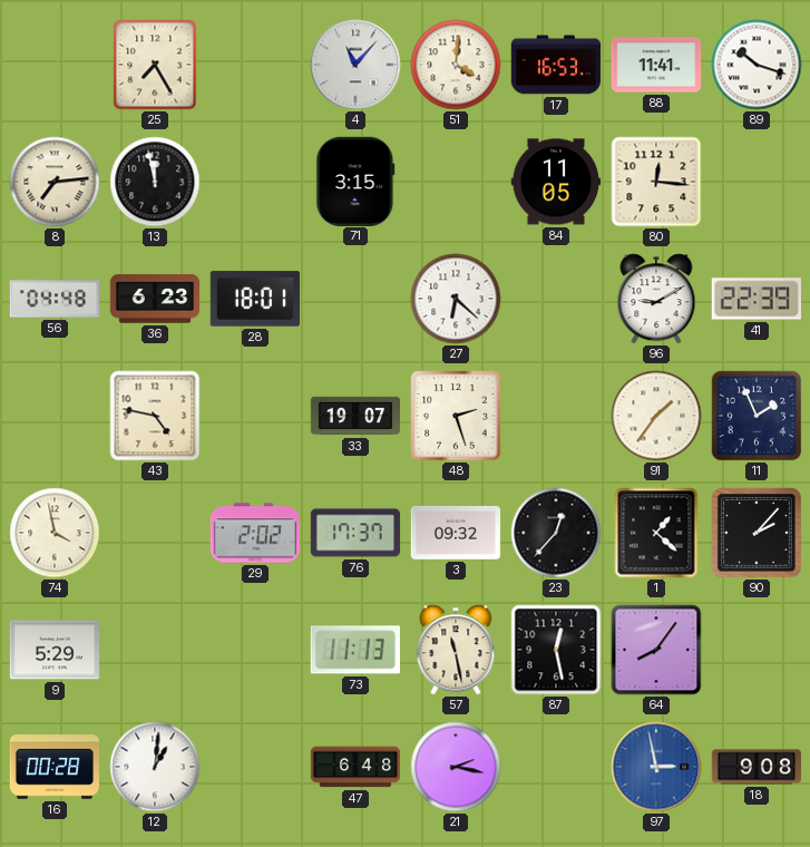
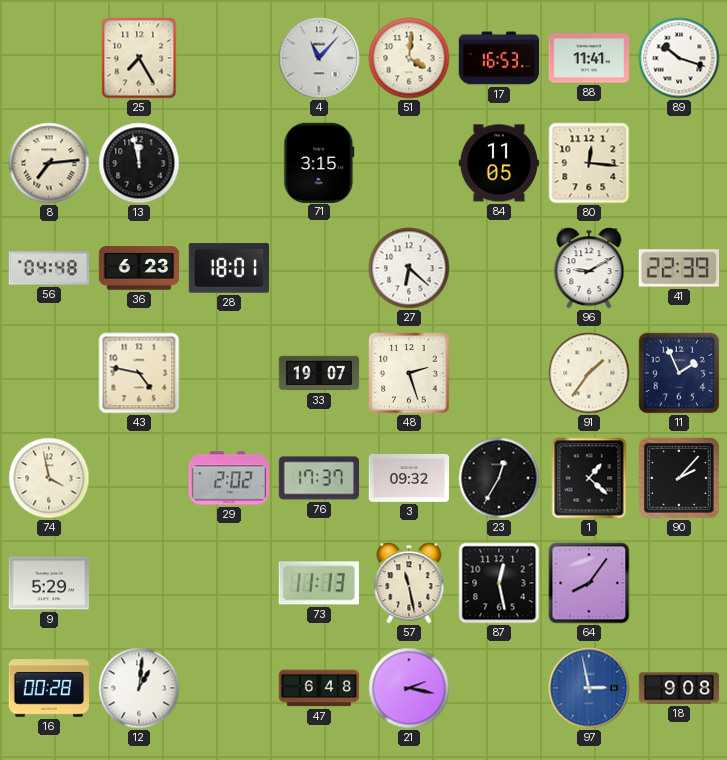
23: 12:37 -> 12:35
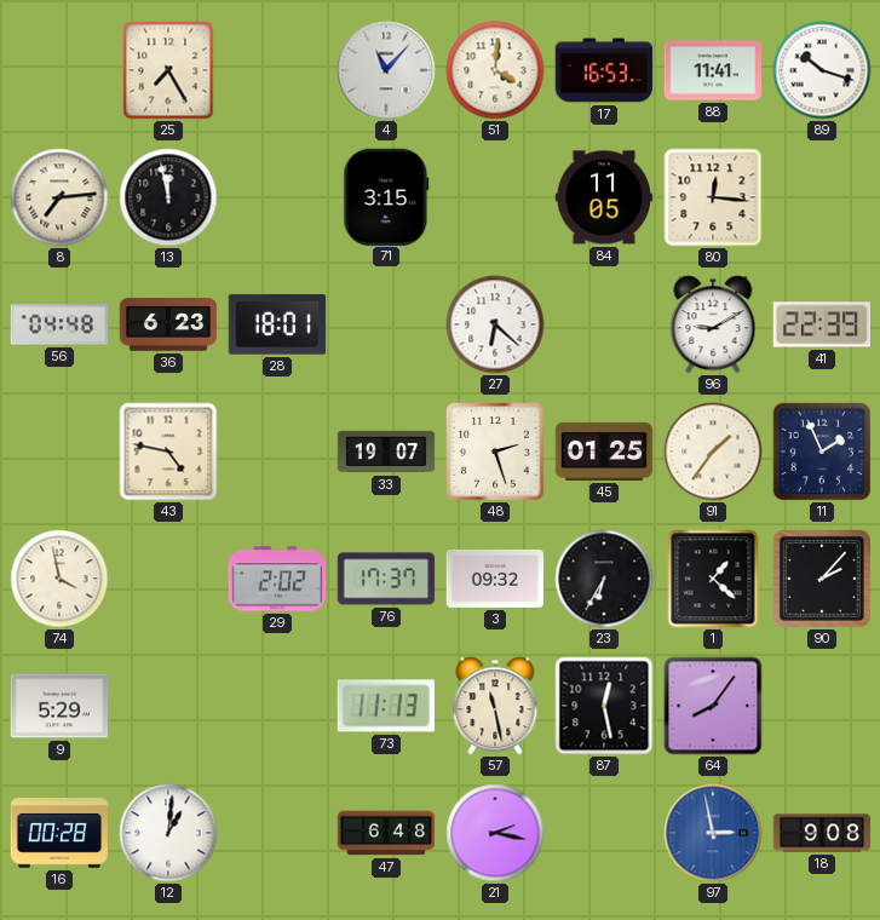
45: none -> 01:25
23: 12:35 -> 6:35
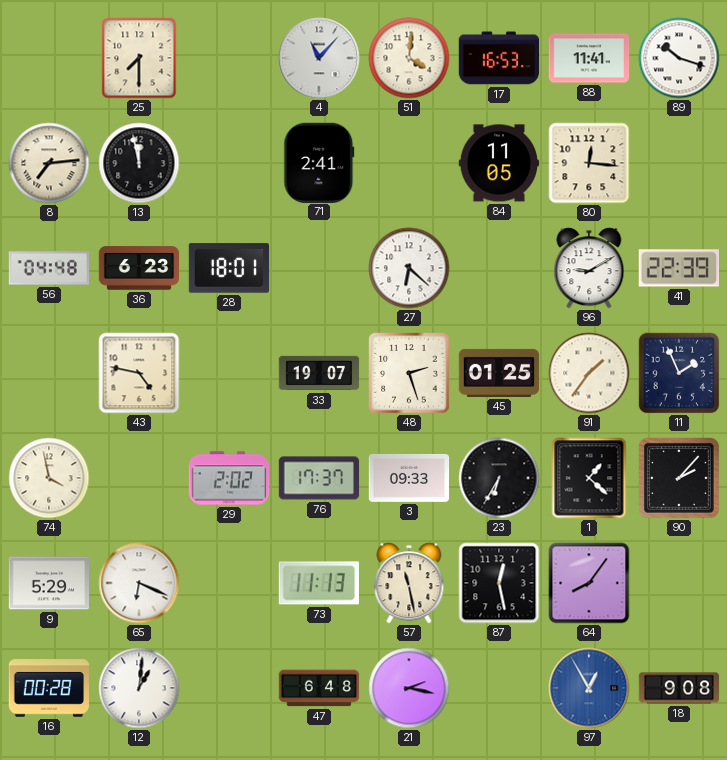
25: 7:25 -> 7:30
71: 3:15 -> 2:41
3: 09:32 -> 09:33
65: none -> 6:19
97: 2:58 -> 12:55
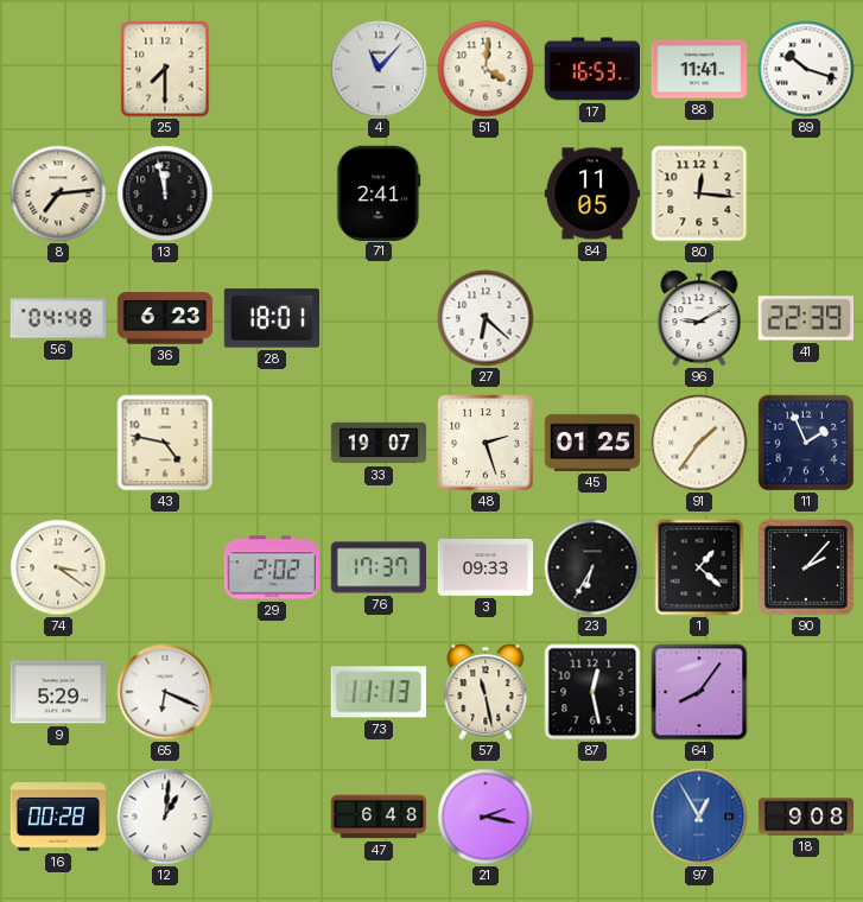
74: 3:58 -> 3:21
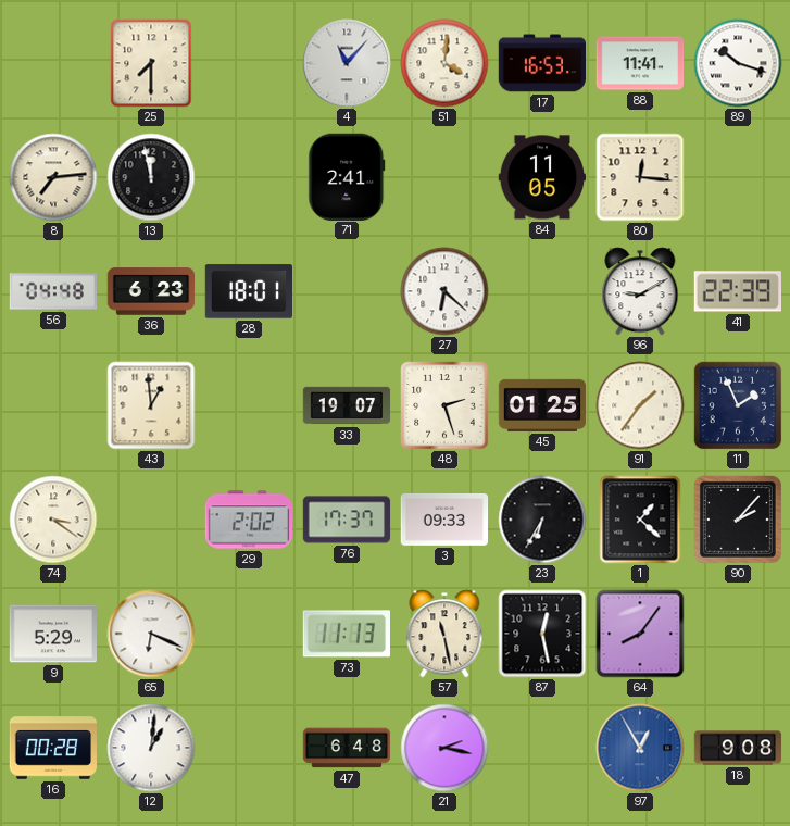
43: 4:47 -> 12:59
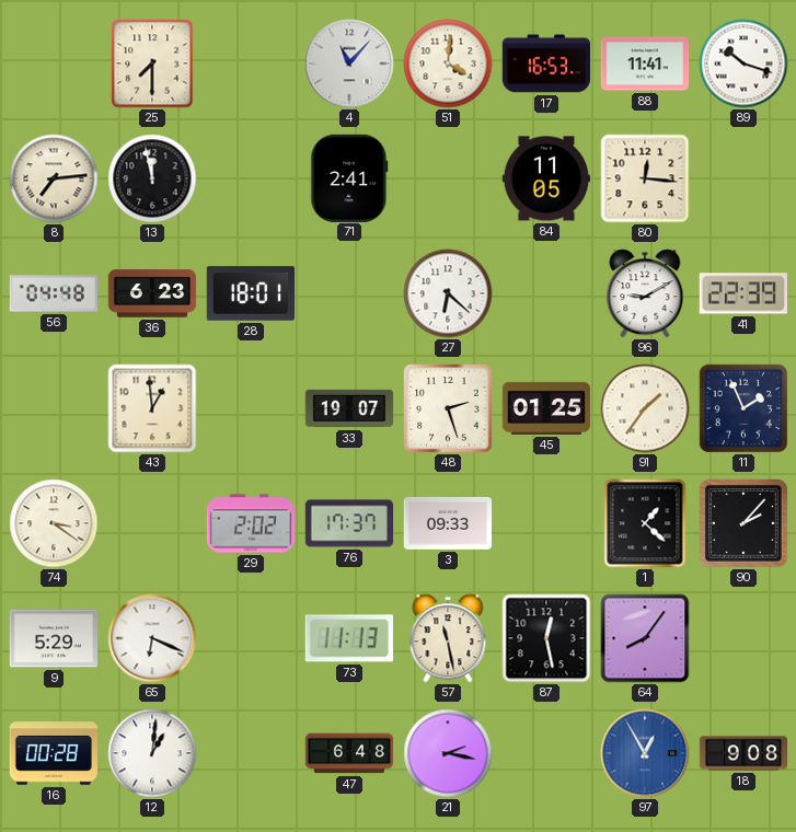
23: 6:35 -> none
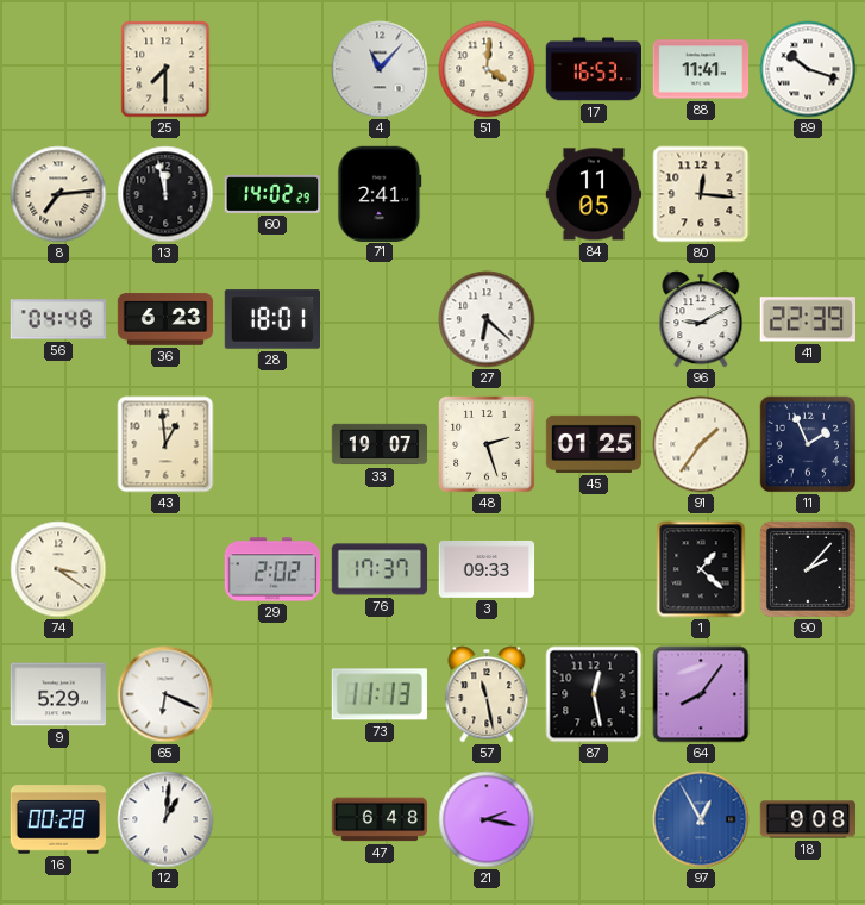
60: none -> 14:02
